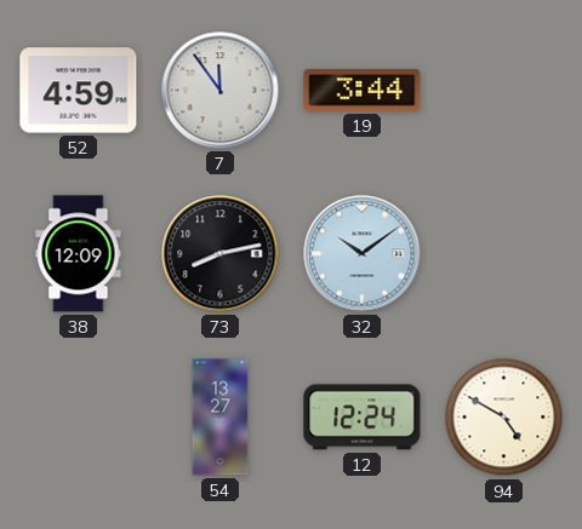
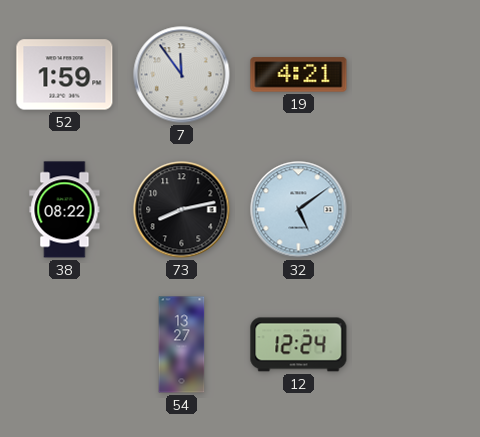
52: 4:59 -> 1:59
19: 3:44 -> 4:21
38: 12:09 -> 08:22
32: 10:09 -> 5:09
94: 4:50 -> none
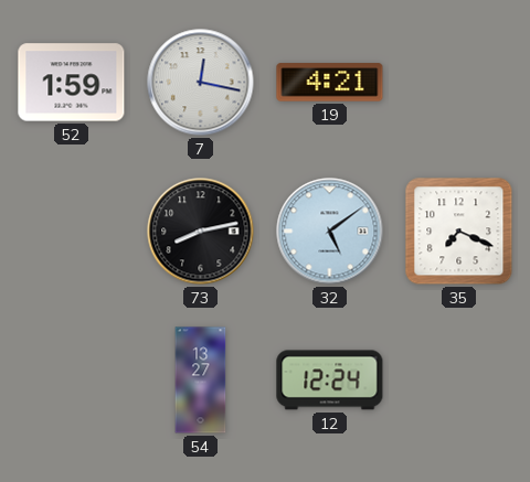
7: 11:54 -> 12:17
38: 08:22 -> none
35: none -> 7:19
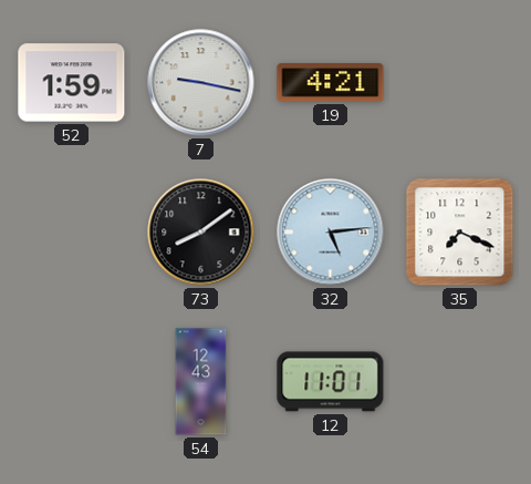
7: 12:17 -> 9:17
73: 8:13 -> 8:09
32: 5:09 -> 5:14
54: 13:27 -> 12:43
12: 12:24 -> 11:01
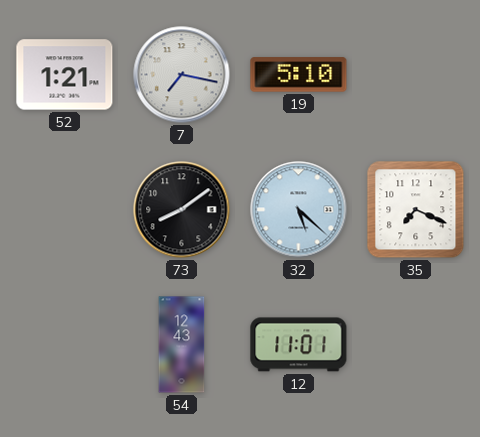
52: 1:59 -> 1:21
7: 9:17 -> 7:17
19: 4:21 -> 5:10
32: 5:14 -> 5:22
